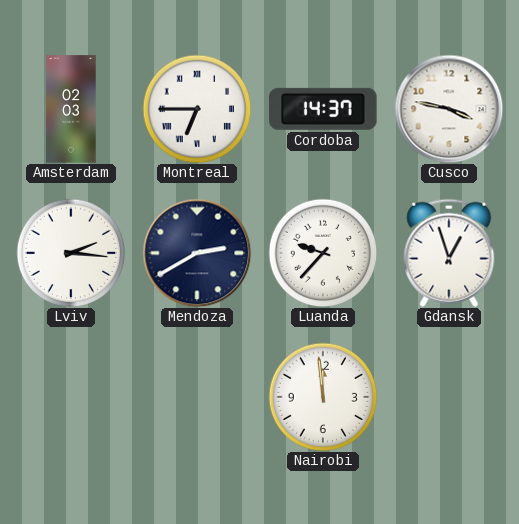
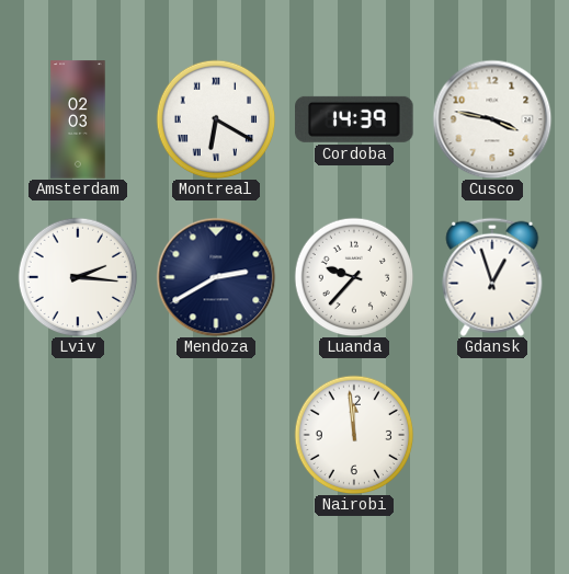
Montreal: 6:45 -> 6:20
Cordoba: 14:37 -> 14:39
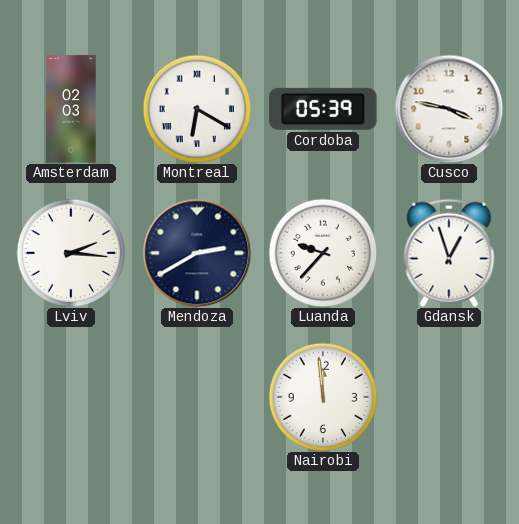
Cordoba: 14:39 -> 05:39
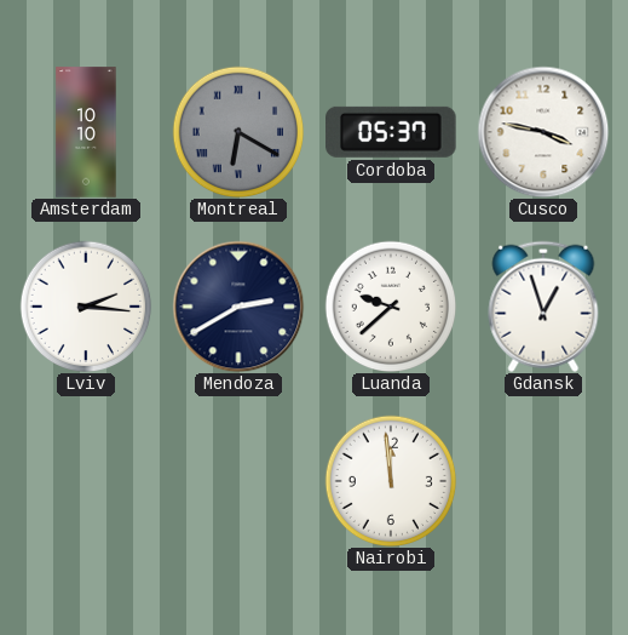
Amsterdam: 02:03 -> 10:10
Montreal dial: white -> grey
Cordoba: 05:39 -> 05:37
Luanda: 9:37 -> 9:38
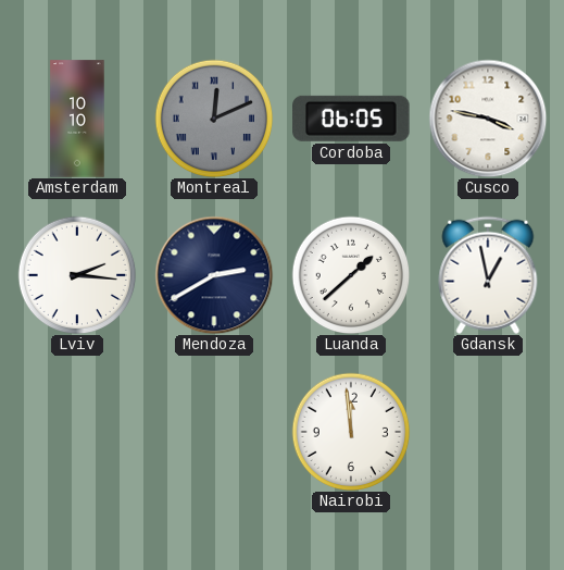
Montreal: 6:20 -> 12:11
Cordoba: 05:37 -> 06:05
Luanda: 9:38 -> 1:38
Gdansk: 12:57 -> 12:58
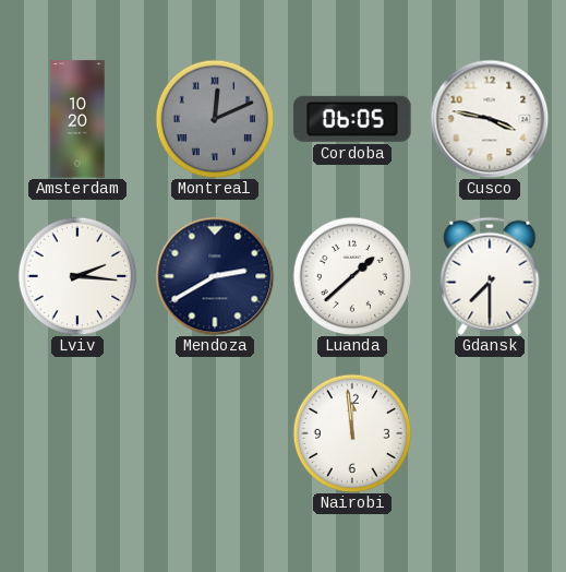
Amsterdam: 10:10 -> 10:20
Gdansk: 12:58 -> 7:30
